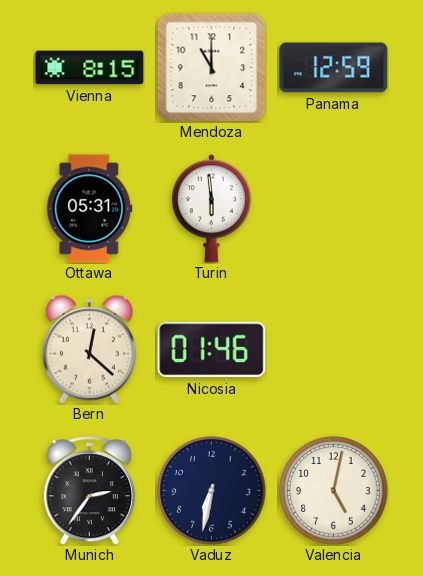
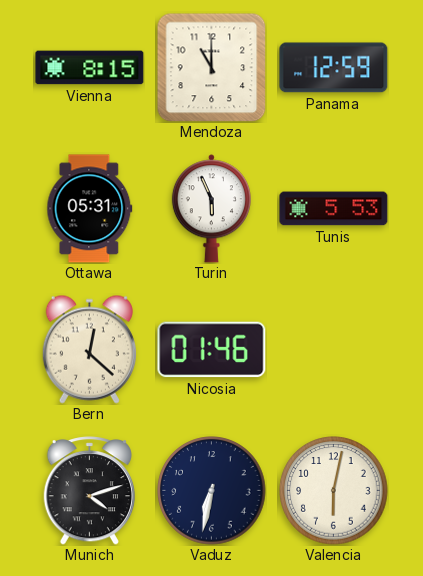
Turin: 5:59 -> 5:56
Tunis: none -> 5:53
Munich: 2:36 -> 4:12
Valencia: 5:02 -> 6:02
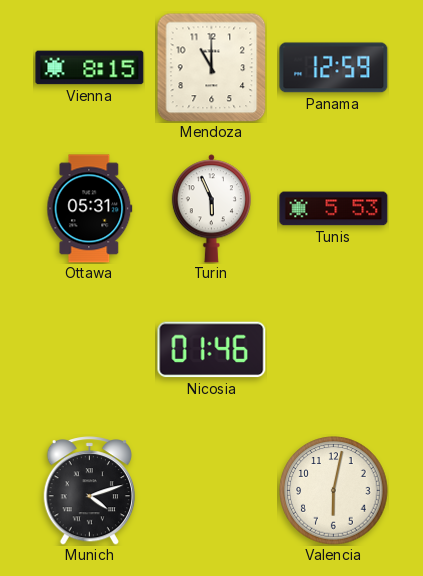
Bern: 12:22 -> none
Vaduz: 6:32 -> none
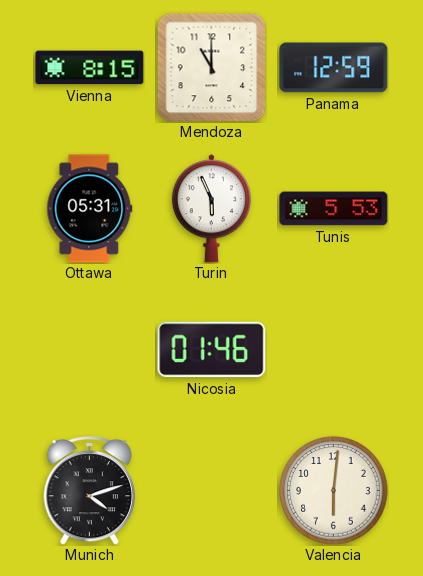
Valencia: 6:02 -> 6:01
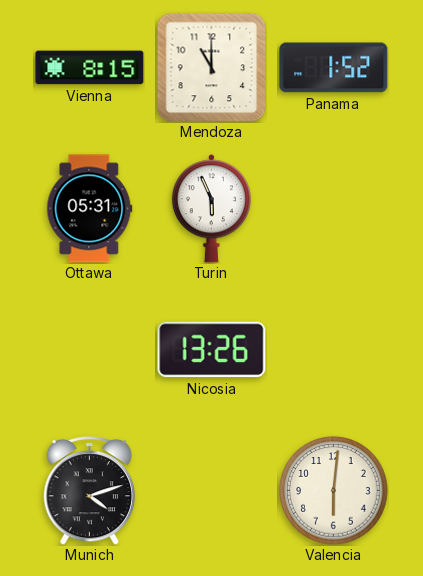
Panama: 12:59 -> 1:52
Tunis: 5:53 -> none
Nicosia: 01:46 -> 13:26
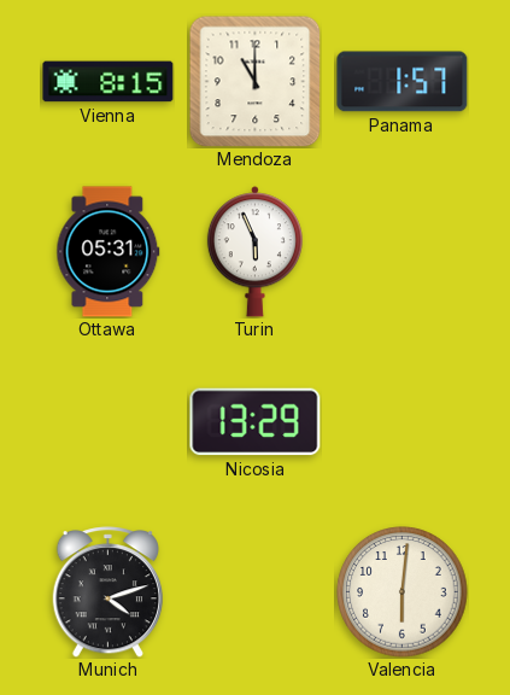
Panama: 1:52 -> 1:57
Nicosia: 13:26 -> 13:29
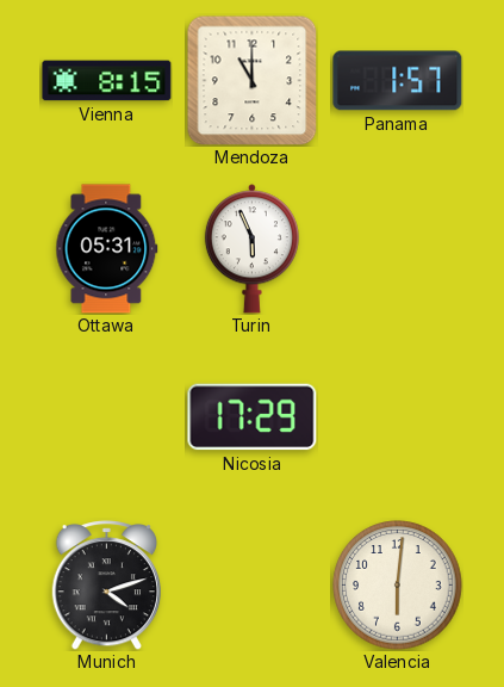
Nicosia: 13:29 -> 17:29
